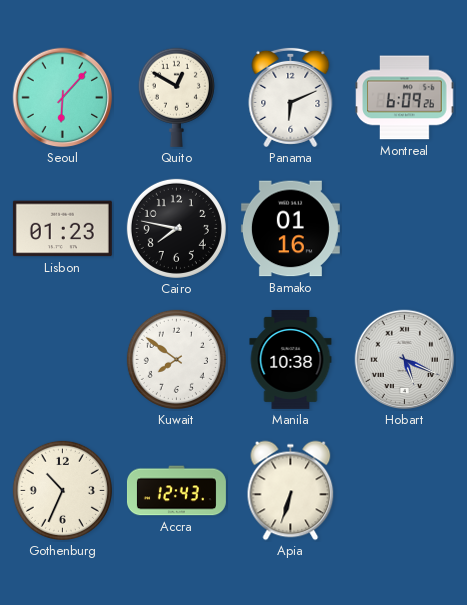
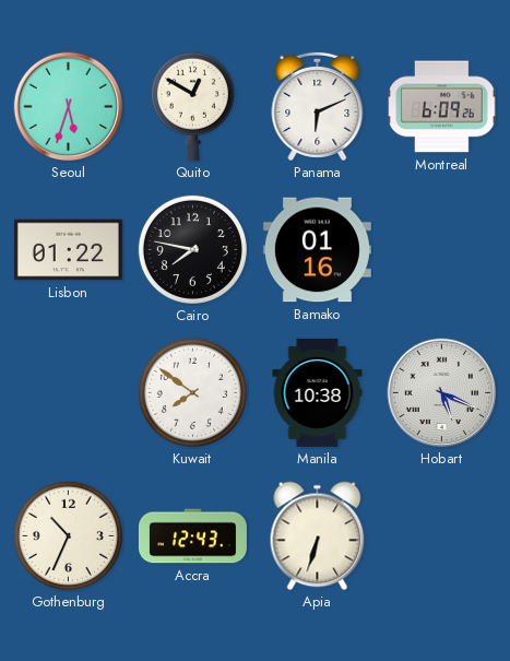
Seoul: 6:07 -> 5:33
Lisbon: 01:23 -> 01:22
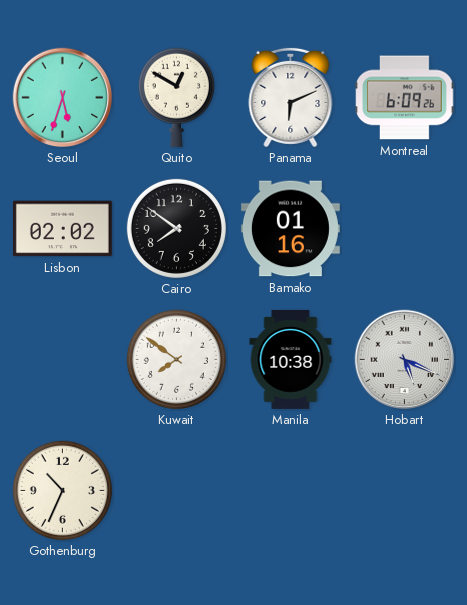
Lisbon: 01:22 -> 02:02
Cairo: 7:47 -> 7:51
Accra: 12:43 -> none
Apia: 6:33 -> none
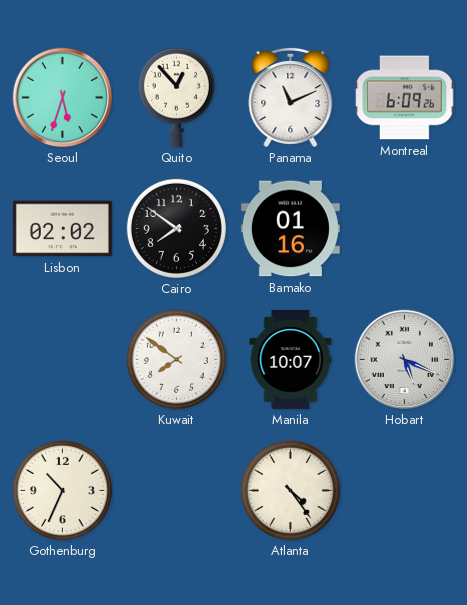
Quito: 12:50 -> 12:53
Panama: 6:11 -> 11:11
Manila: 10:38 -> 10:07
Atlanta: none -> 4:24
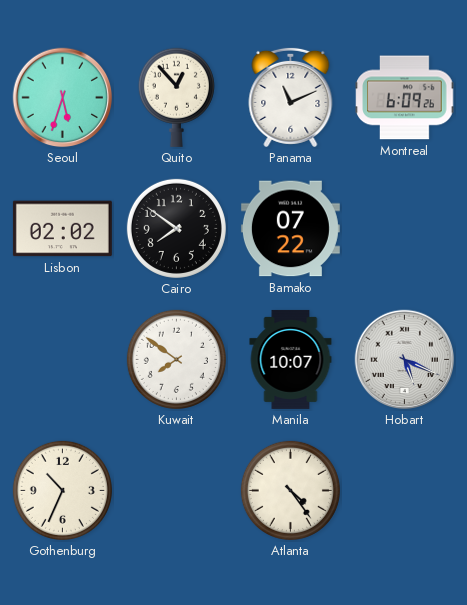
Bamako: 01:16 -> 07:22
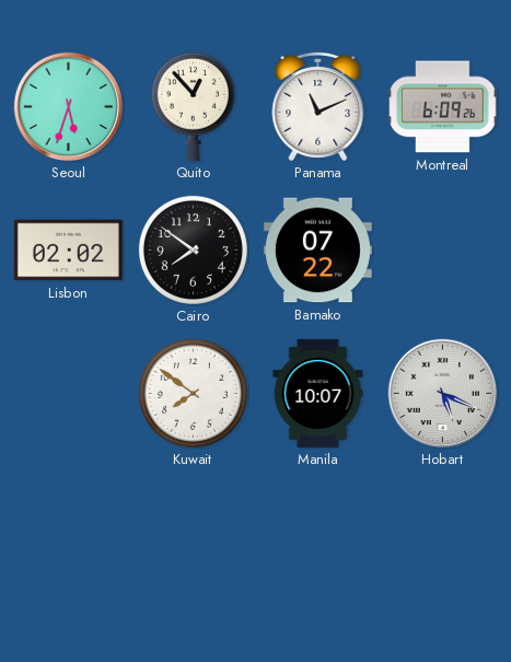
Gothenburg: 10:34 -> none
Atlanta: 4:24 -> none
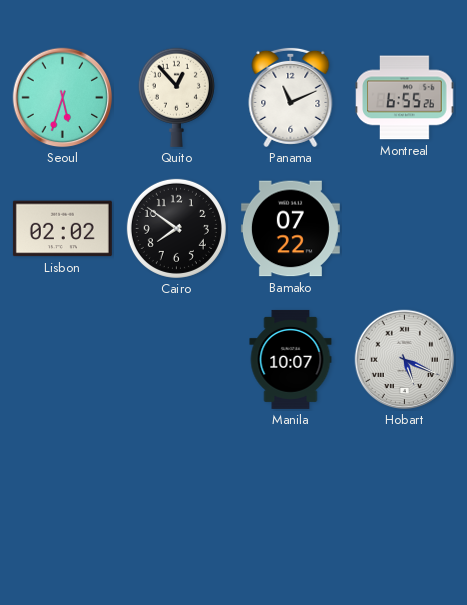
Montreal: 6:09 -> 6:55
Kuwait: 7:51 -> none
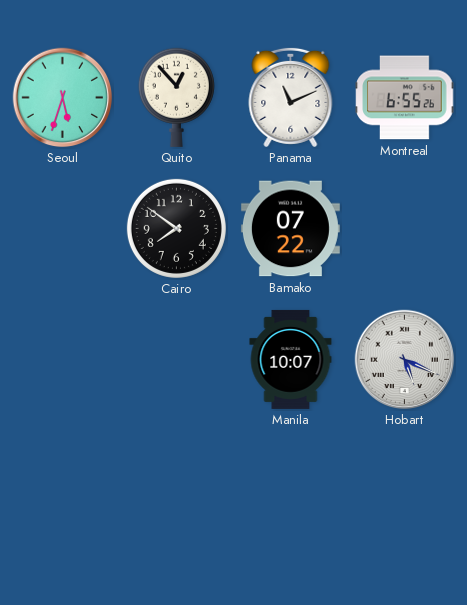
Lisbon: 02:02 -> none
